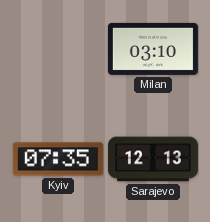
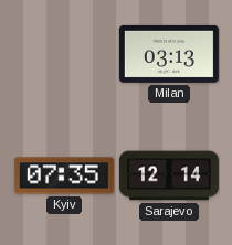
Milan: 03:10 -> 03:13
Sarajevo: 12:13 -> 12:14
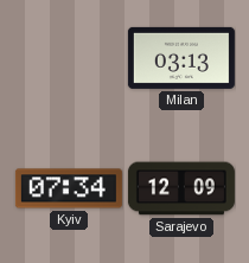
Kyiv: 07:35 -> 07:34
Sarajevo: 12:14 -> 12:09
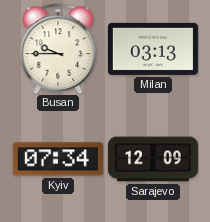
Busan: none -> 9:45
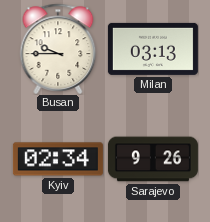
Kyiv: 07:34 -> 02:34
Sarajevo: 12:09 -> 9:26
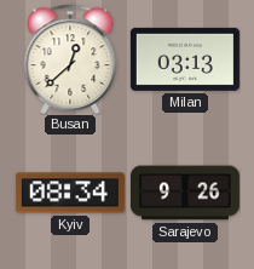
Busan: 9:45 -> 12:38
Kyiv: 02:34 -> 08:34
